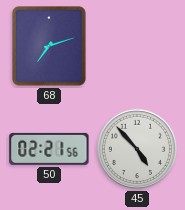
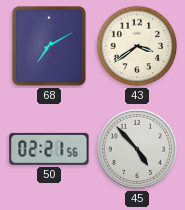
68: 7:12 -> 7:10
43: none -> 3:39
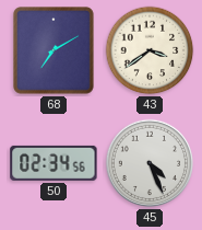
50: 02:21 -> 02:34
45: 4:53 -> 4:26
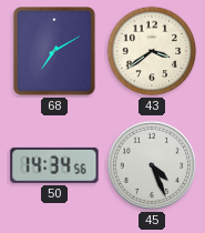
50: 02:34 -> 14:34
